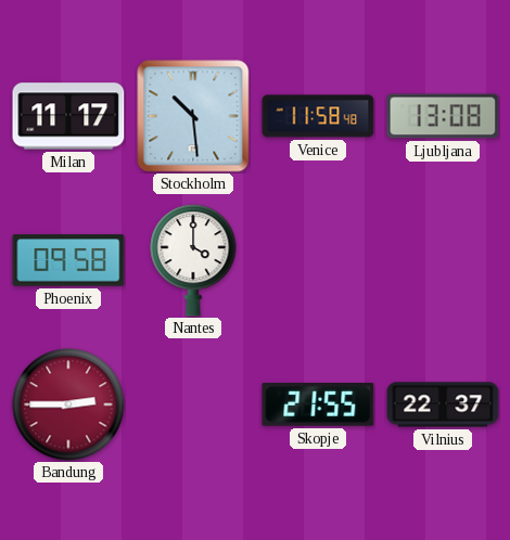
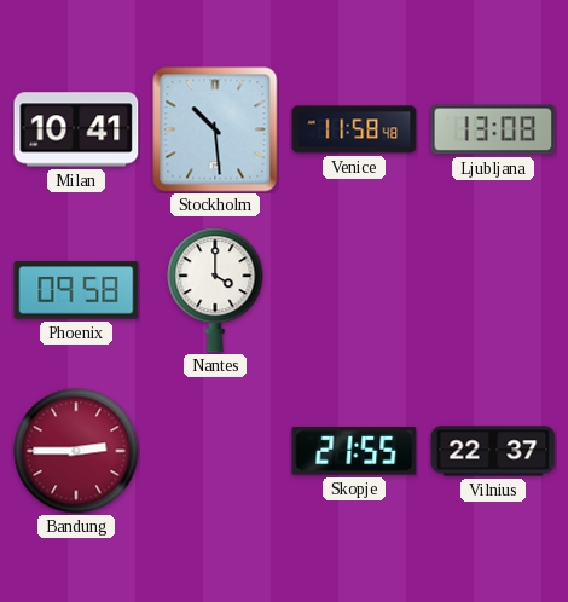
Milan: 11:17 -> 10:41
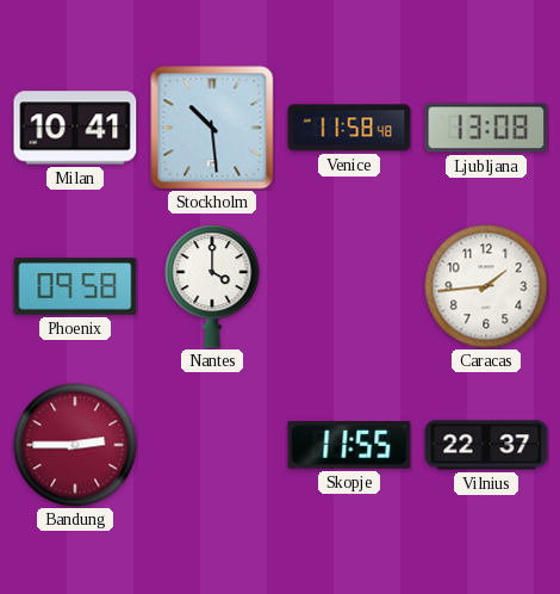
Caracas: none -> 1:44
Skopje: 21:55 -> 11:55
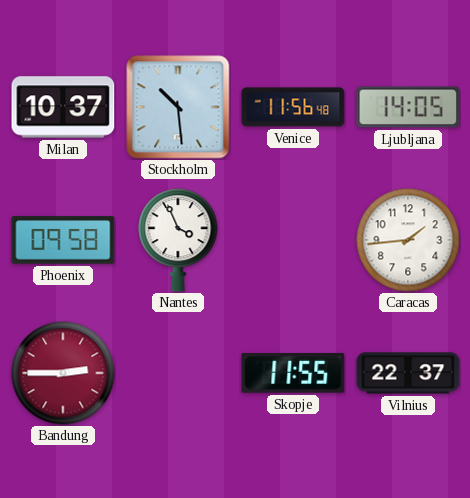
Milan: 10:41 -> 10:37
Venice: 11:58 -> 11:56
Ljubljana: 13:08 -> 14:05
Nantes: 4:00 -> 3:56
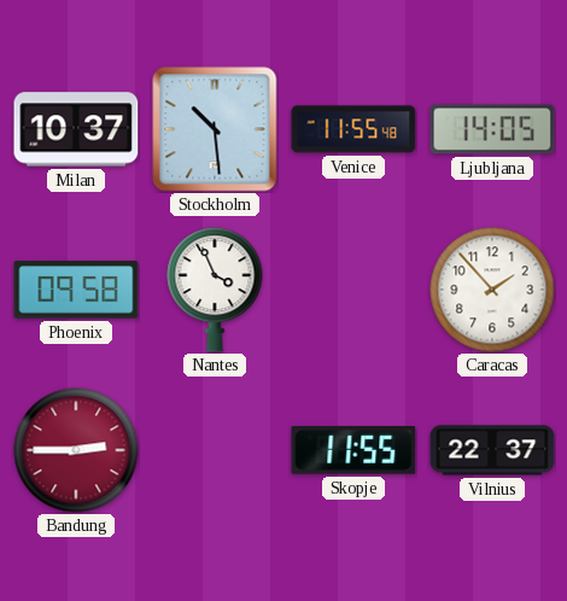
Venice: 11:56 -> 11:55
Caracas: 1:44 -> 1:53
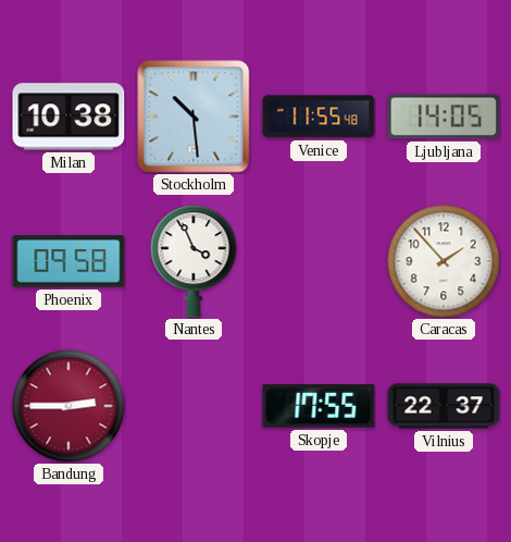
Milan: 10:37 -> 10:38
Skopje: 11:55 -> 17:55
